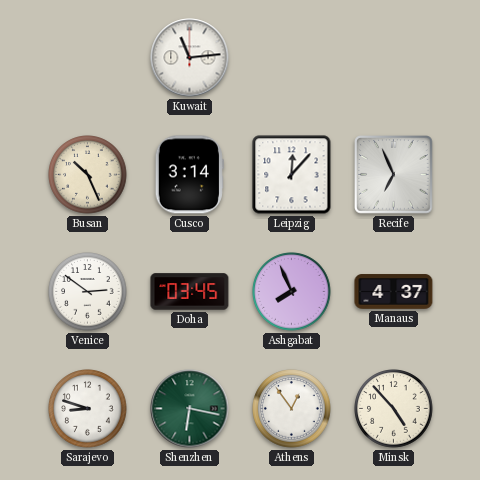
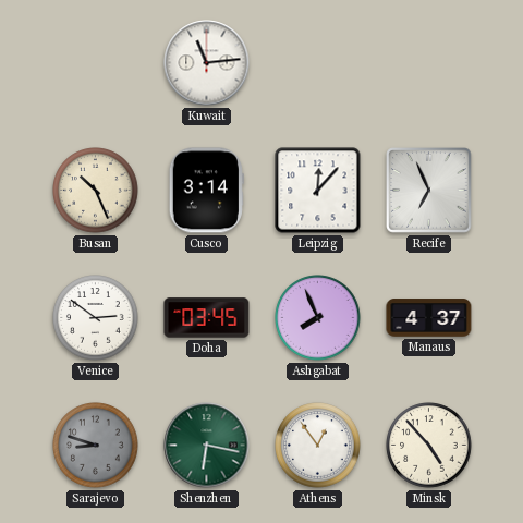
Sarajevo dial: white -> grey
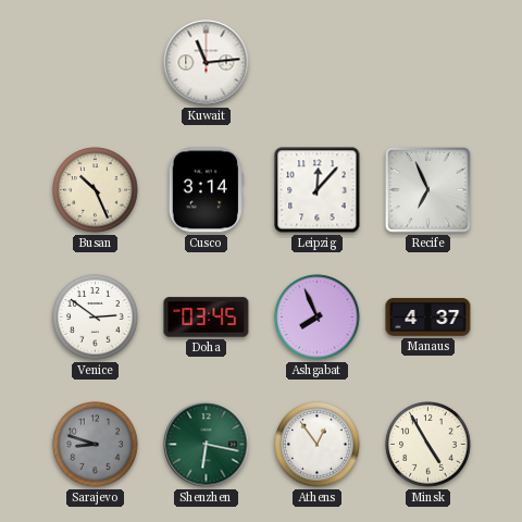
Minsk: 4:53 -> 4:55
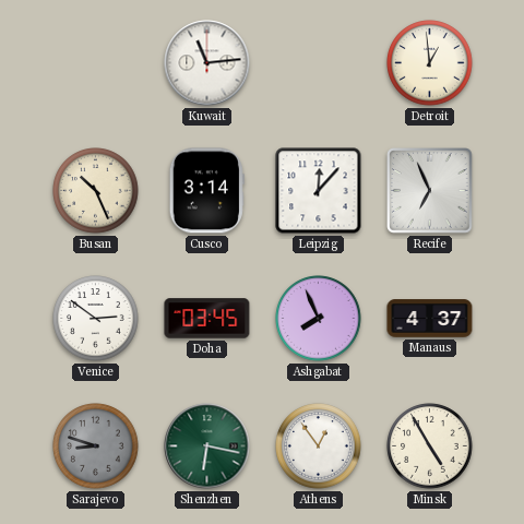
Detroit: none -> 12:59
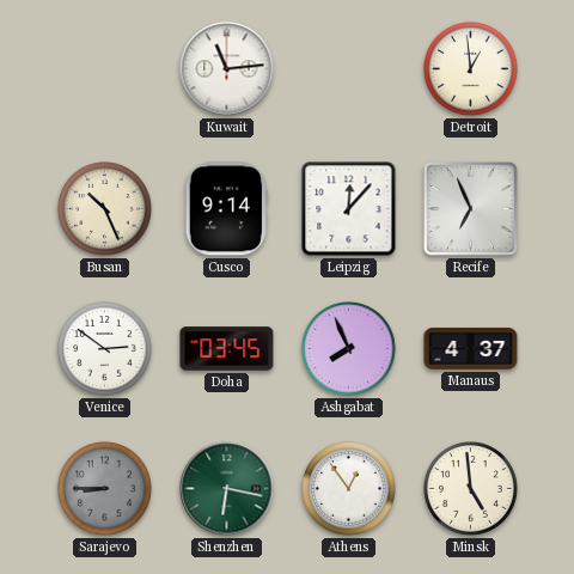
Cusco: 3:14 -> 9:14
Sarajevo: 8:48 -> 8:45
Minsk: 4:55 -> 4:59
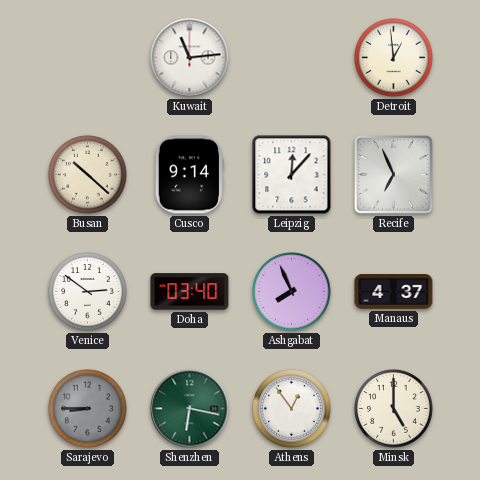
Busan: 10:26 -> 10:22
Doha: 03:45 -> 03:40
Minsk: 4:59 -> 5:00
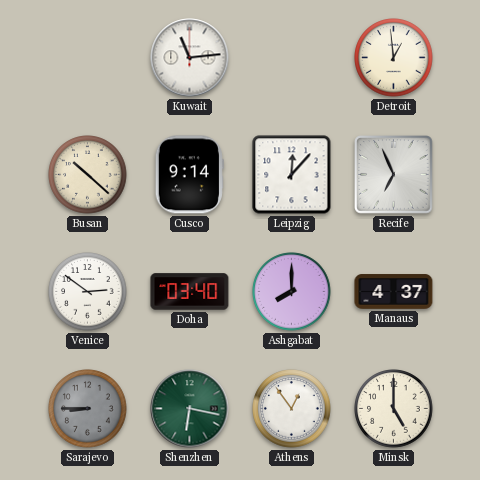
Ashgabat: 7:56 -> 8:00
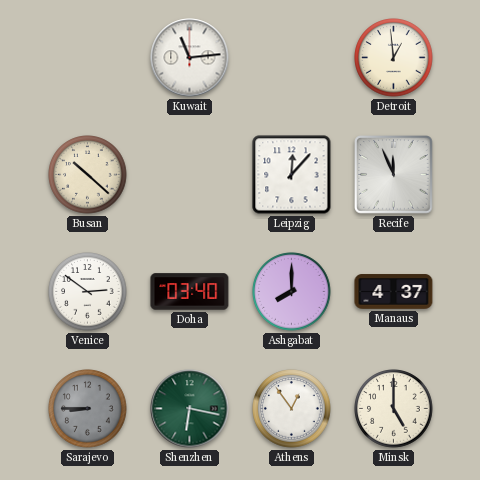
Cusco: 9:14 -> none
Recife: 6:56 -> 11:56
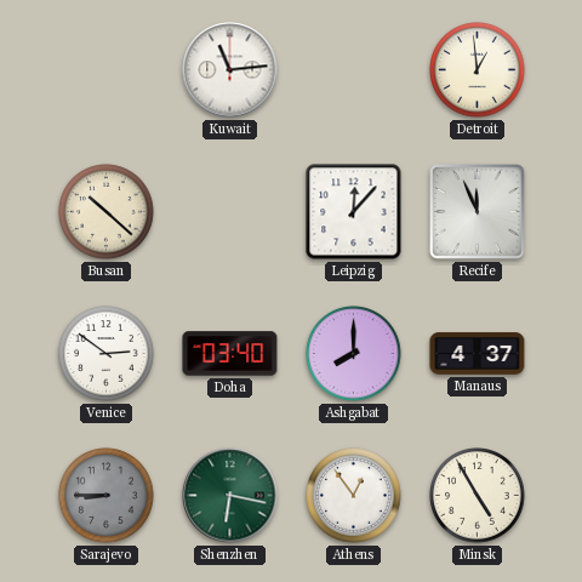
Minsk: 5:00 -> 4:55
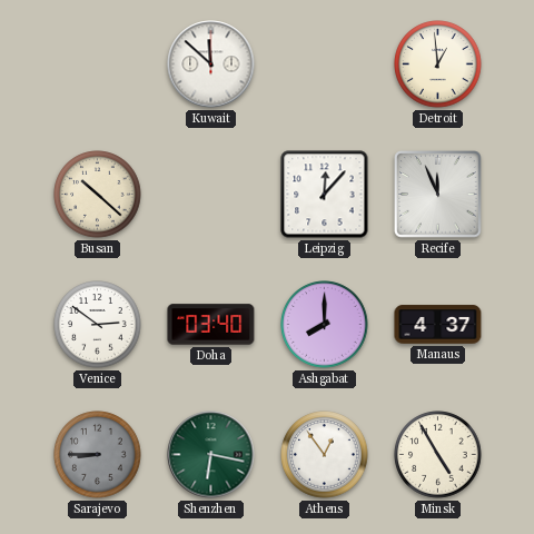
Kuwait: 11:14 -> 11:52
